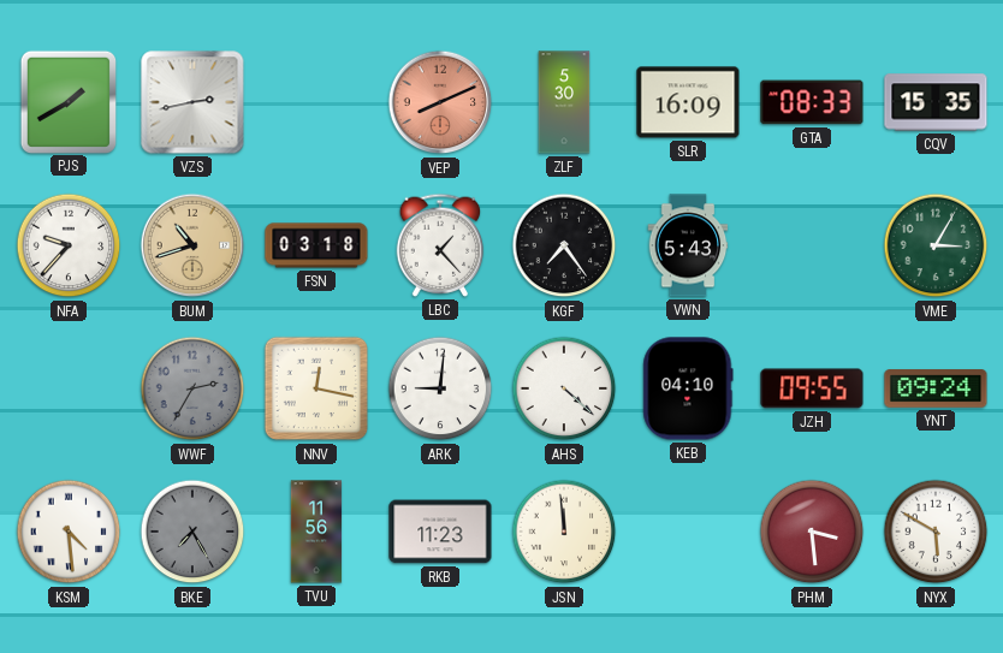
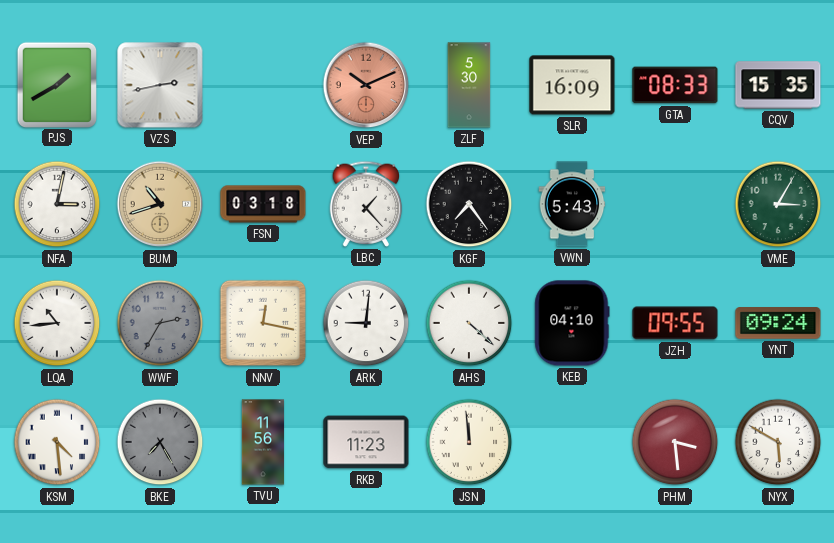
VEP: 8:11 -> 10:11
NFA: 9:37 -> 3:02
LQA: none -> 10:44
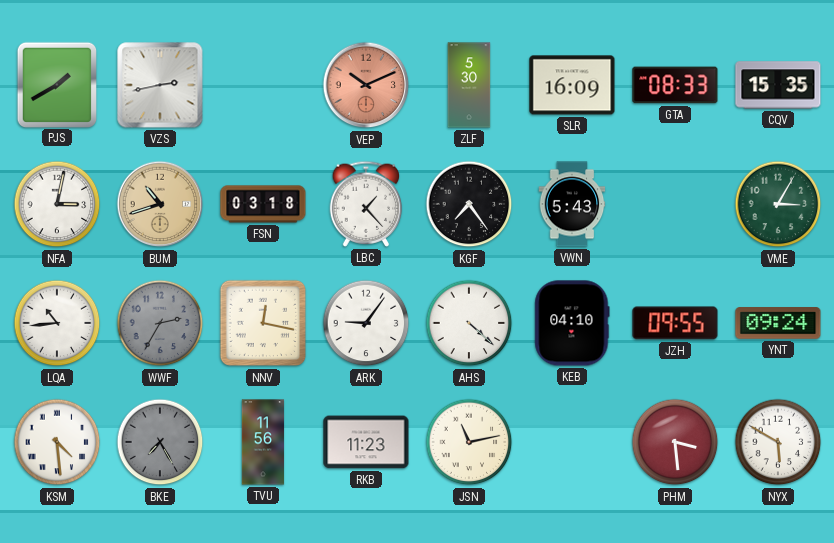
ARK: 9:01 -> 9:06
JSN: 11:59 -> 11:13
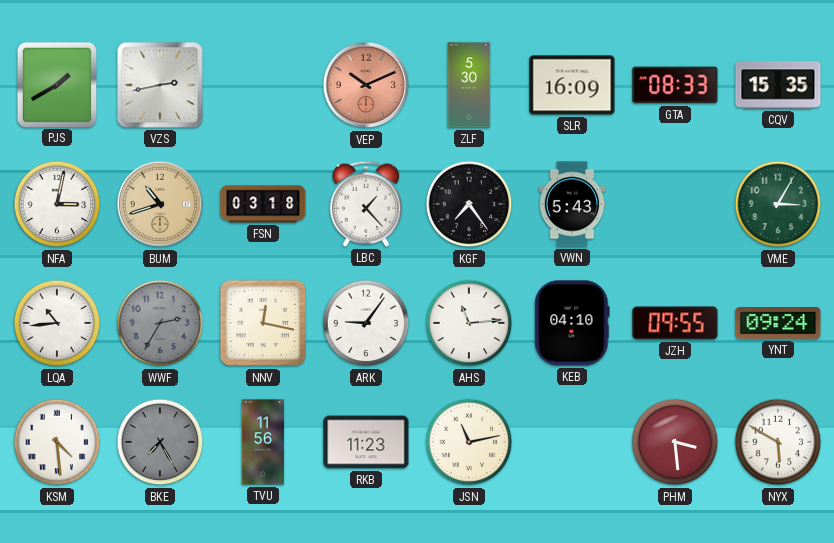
AHS: 4:22 -> 11:14
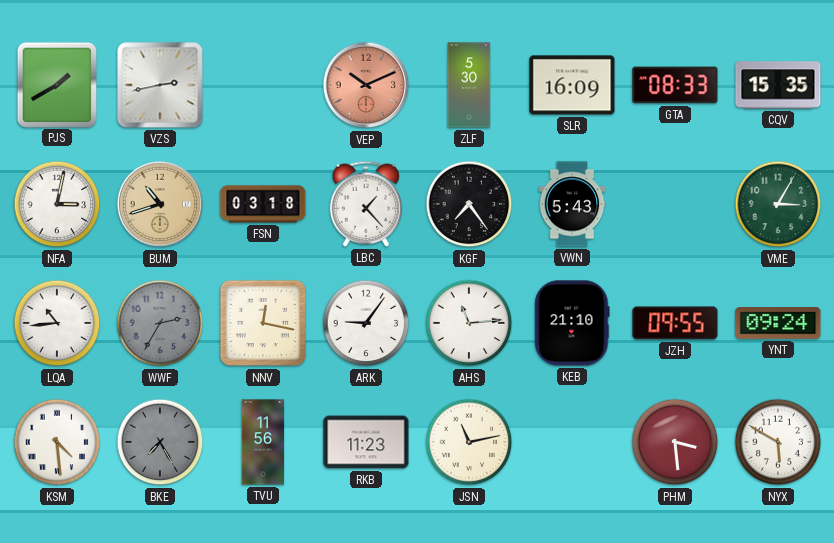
KEB: 04:10 -> 21:10
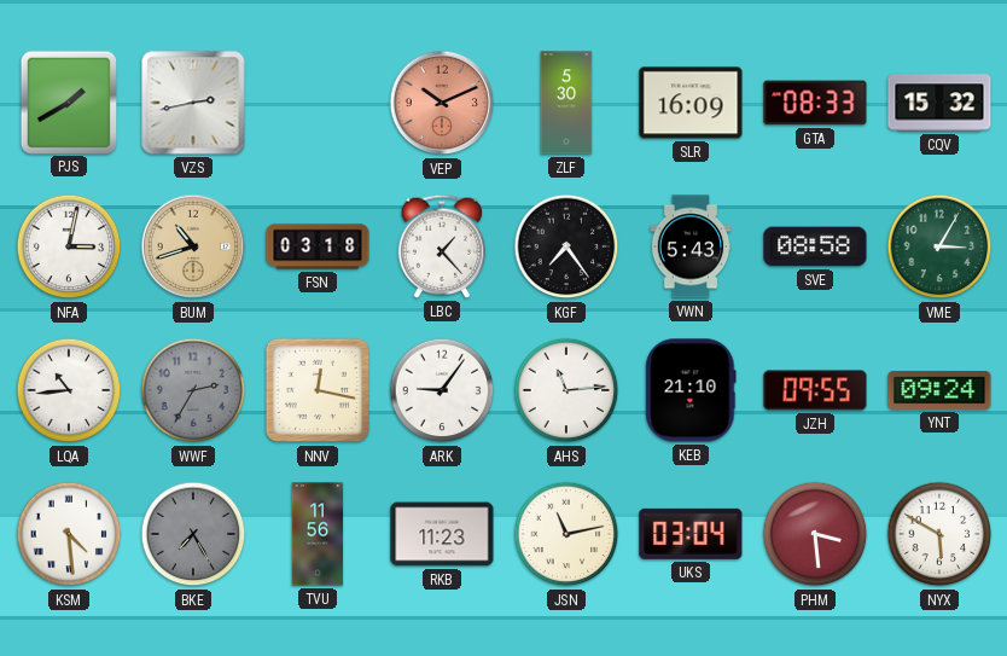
CQV: 15:35 -> 15:32
SVE: none -> 08:58
UKS: none -> 03:04
